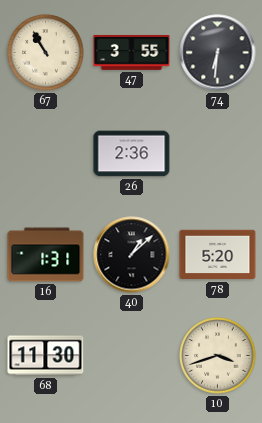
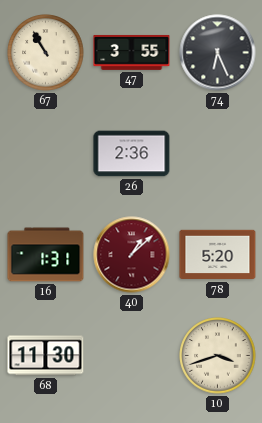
74: 6:31 -> 6:26
40 dial: black -> burgundy
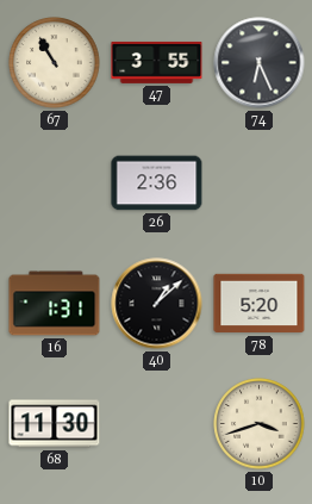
40 dial: burgundy -> black
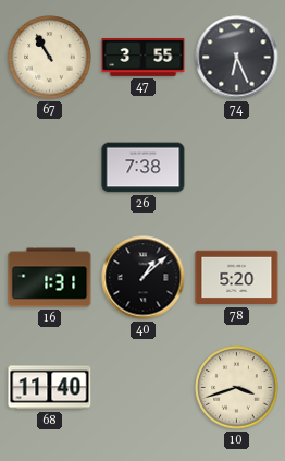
26: 2:36 -> 7:38
68: 11:30 -> 11:40
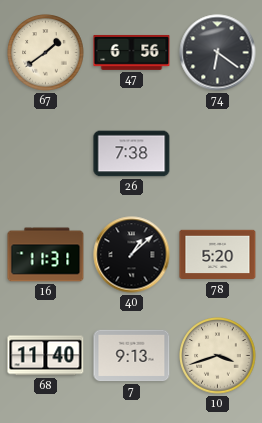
67: 10:55 -> 1:39
47: 3:55 -> 6:56
74: 6:26 -> 6:21
16: 1:31 -> 11:31
7: none -> 9:13
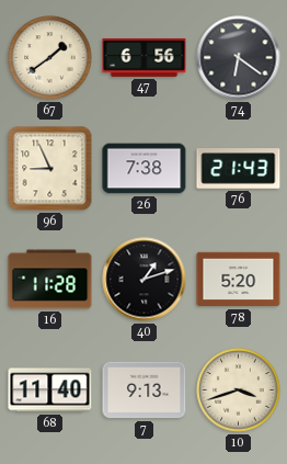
96: none -> 8:56
76: none -> 21:43
16: 11:31 -> 11:28
40: 1:08 -> 1:12
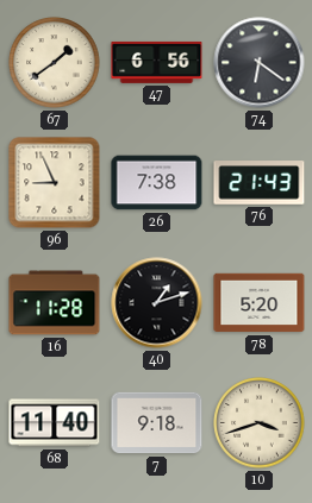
7: 9:13 -> 9:18
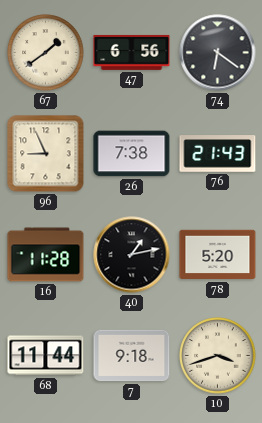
40: 1:12 -> 1:13
68: 11:40 -> 11:44
